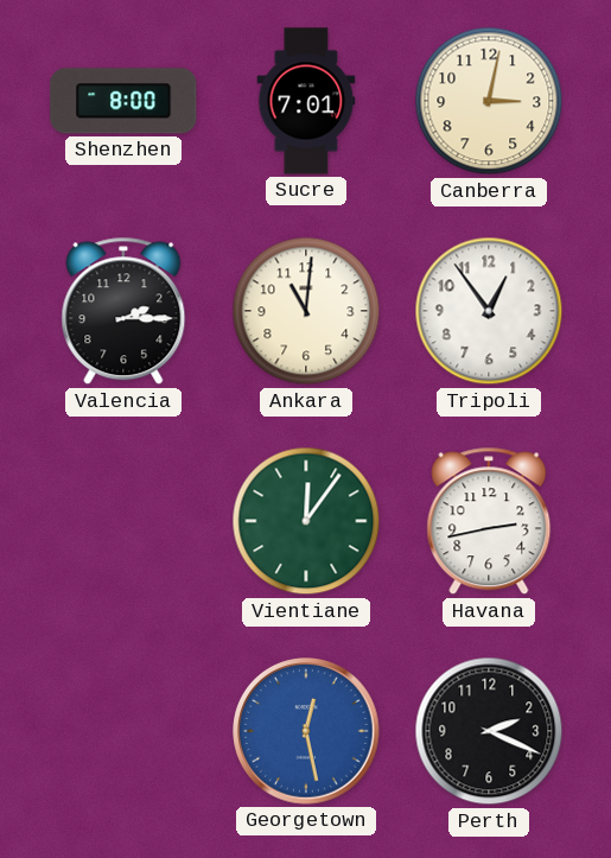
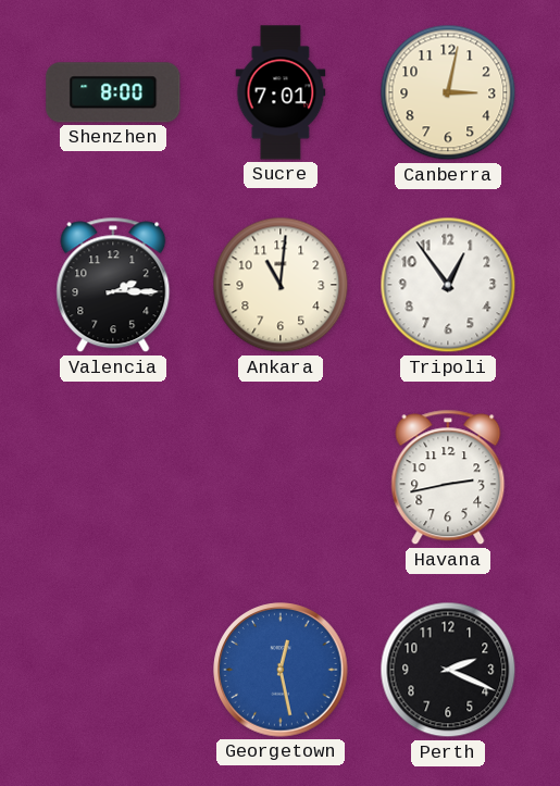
Vientiane: 12:06 -> none
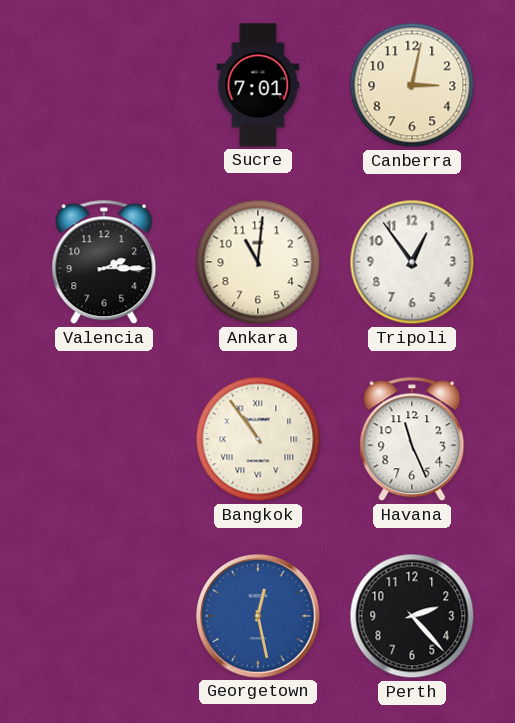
Shenzhen: 8:00 -> none
Bangkok: none -> 10:54
Havana: 2:43 -> 11:26
Perth: 2:19 -> 2:23
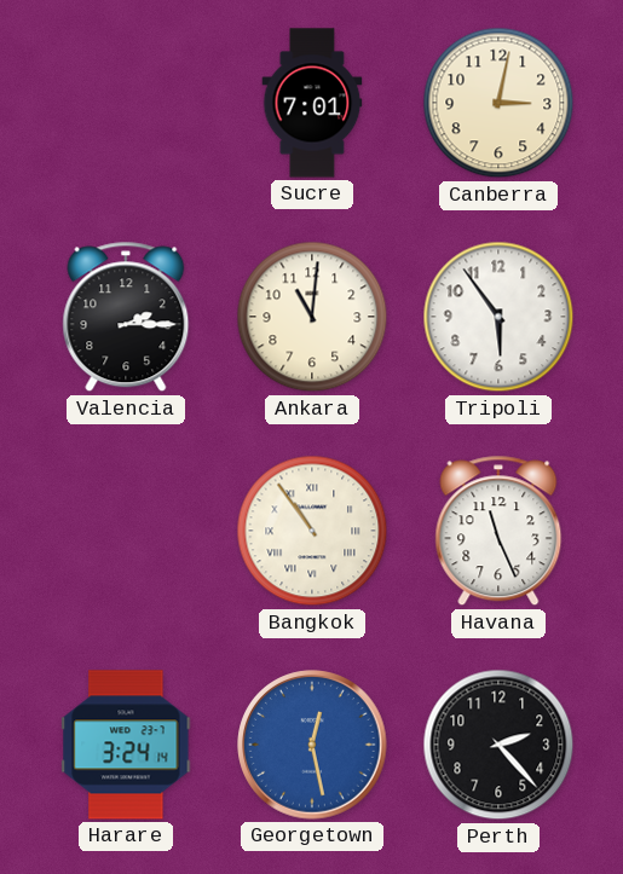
Tripoli: 12:54 -> 5:54
Harare: none -> 3:24
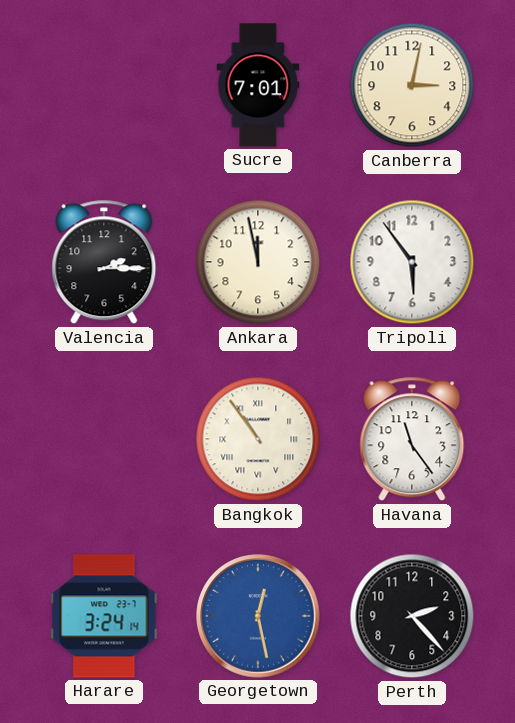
Ankara: 11:01 -> 11:58
Havana: 11:26 -> 11:24
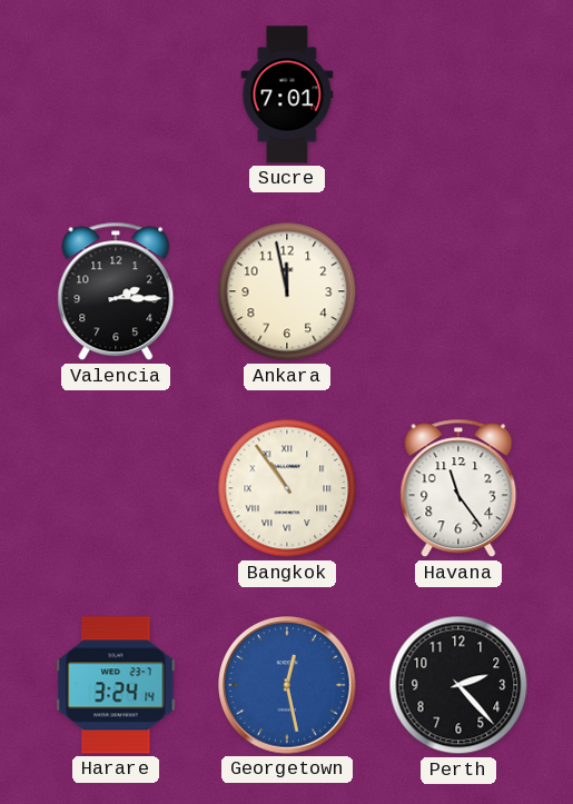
Canberra: 3:02 -> none
Tripoli: 5:54 -> none
